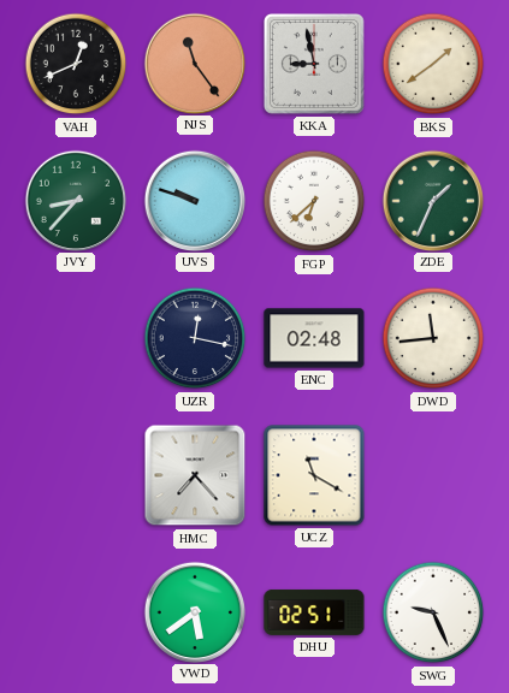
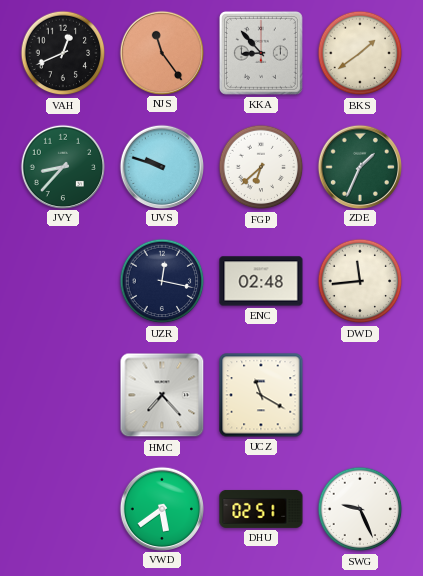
KKA: 8:58 -> 8:53
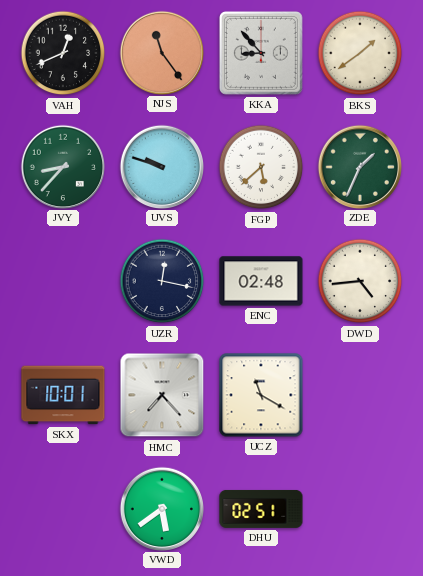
FGP: 6:38 -> 5:38
DWD: 11:44 -> 4:44
SKX: none -> 10:01
SWG: 9:26 -> none
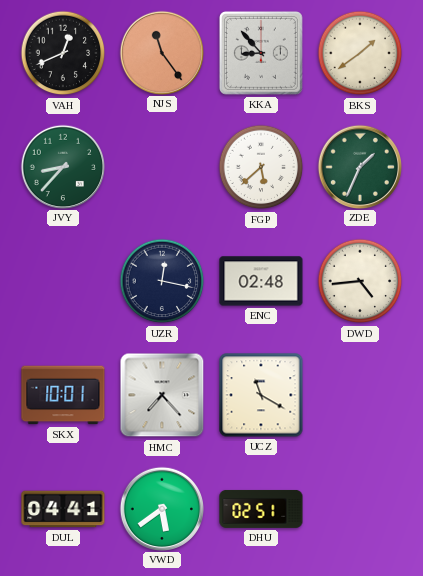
UVS: 9:48 -> none
DUL: none -> 04:41
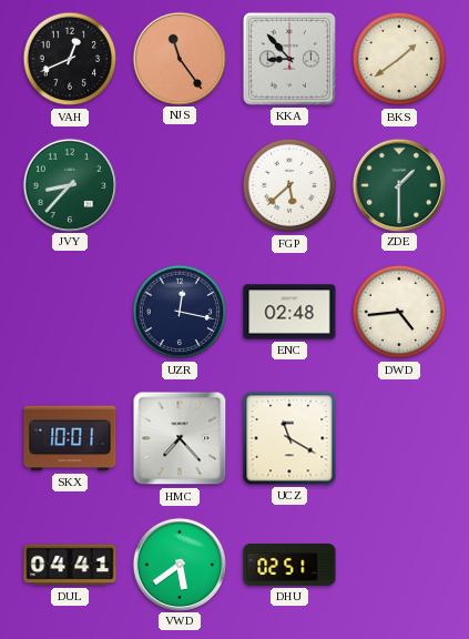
ZDE: 1:34 -> 1:30
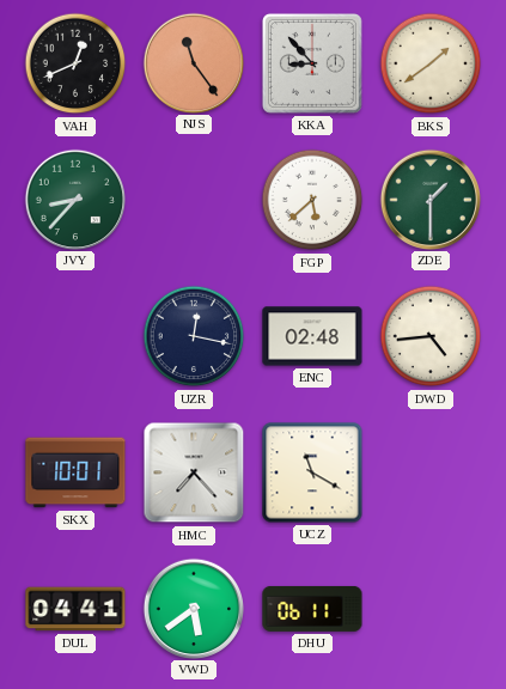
DHU: 02:51 -> 06:11
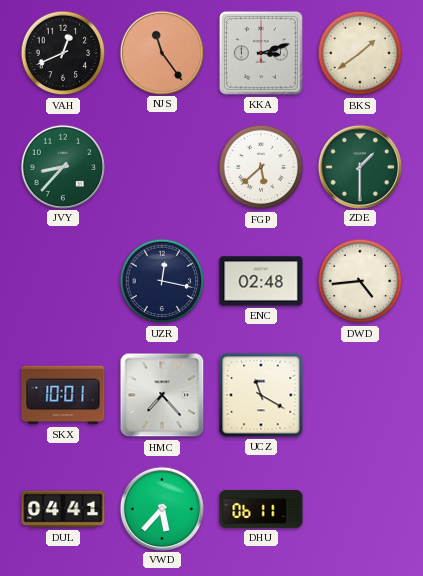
KKA: 8:53 -> 3:12
VWD: 5:39 -> 5:37
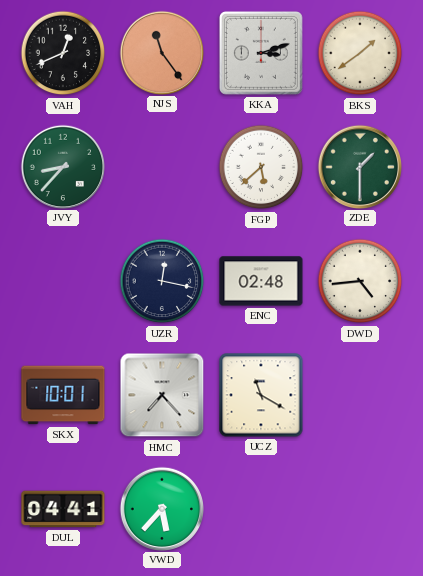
DHU: 06:11 -> none
